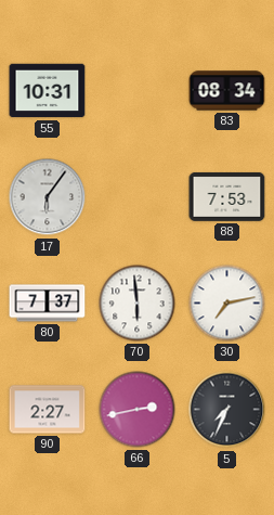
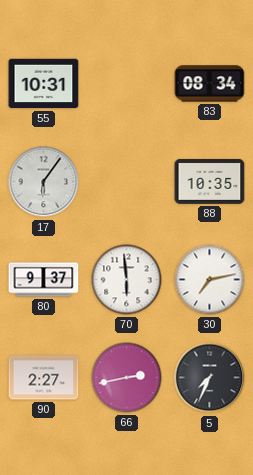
88: 7:53 -> 10:35
80: 7:37 -> 9:37
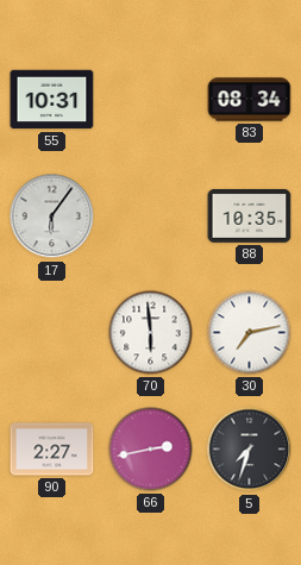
80: 9:37 -> none
5: 7:34 -> 7:33
